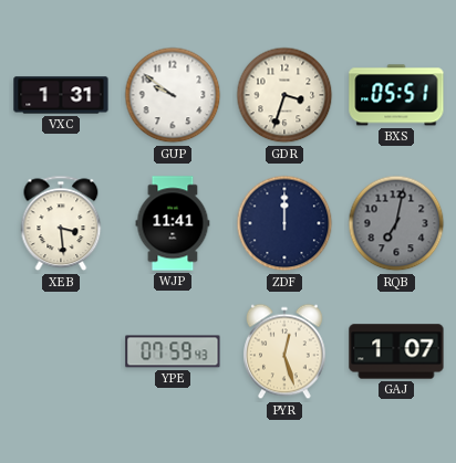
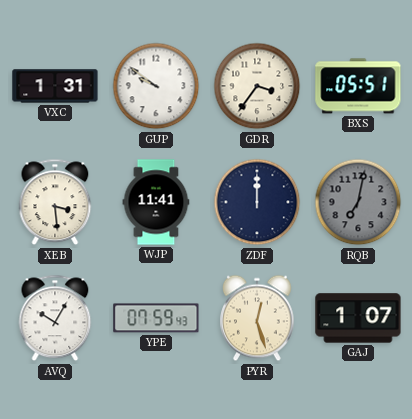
GDR: 3:33 -> 3:36
AVQ: none -> 10:05
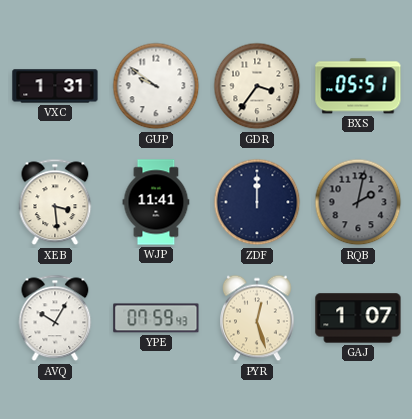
RQB: 7:02 -> 2:02
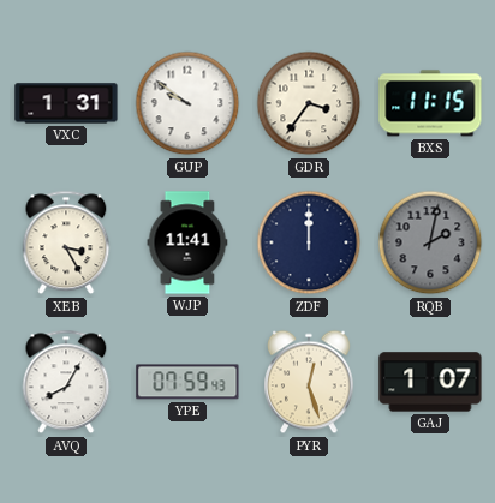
BXS: 05:51 -> 11:15
XEB: 3:29 -> 3:25
AVQ: 10:05 -> 8:05
